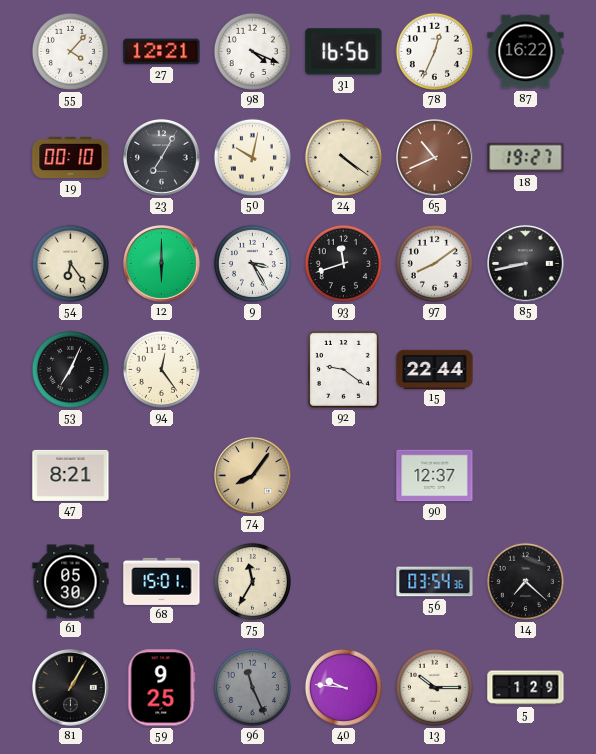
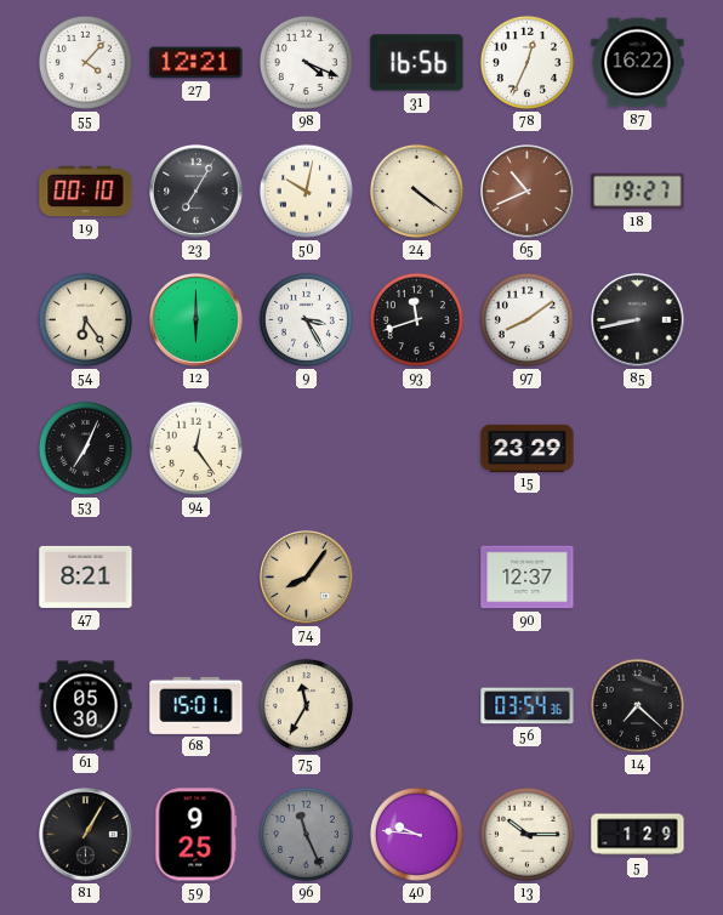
92: 9:21 -> none
15: 22:44 -> 23:29
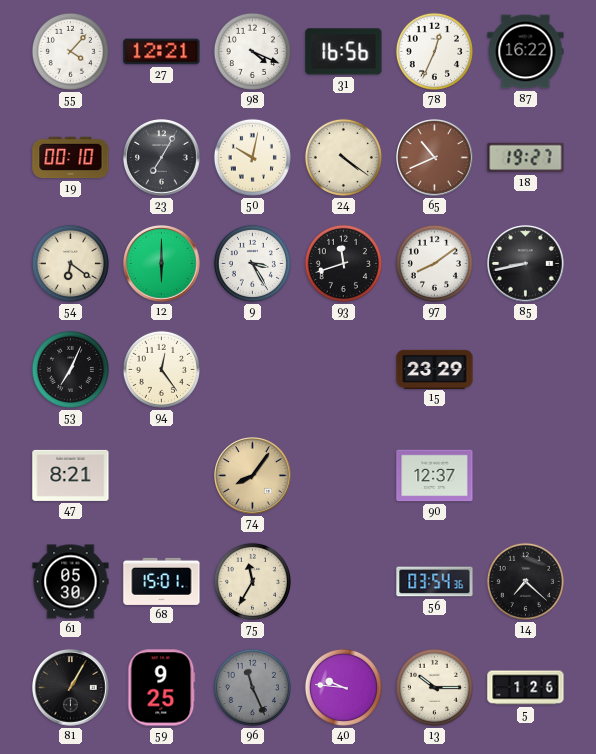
54: 6:24 -> 6:21
5: 1:29 -> 1:26
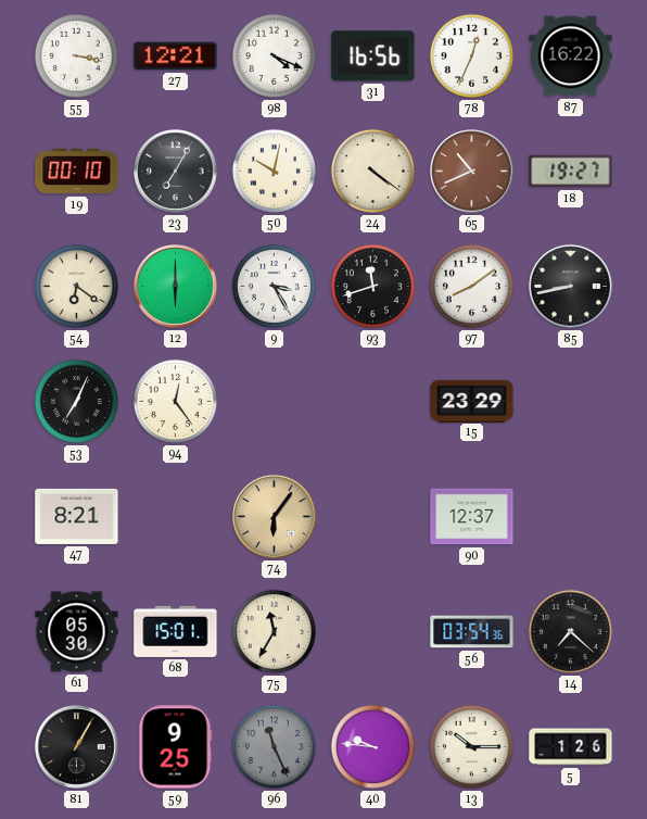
55: 4:07 -> 3:17
74: 8:06 -> 6:06
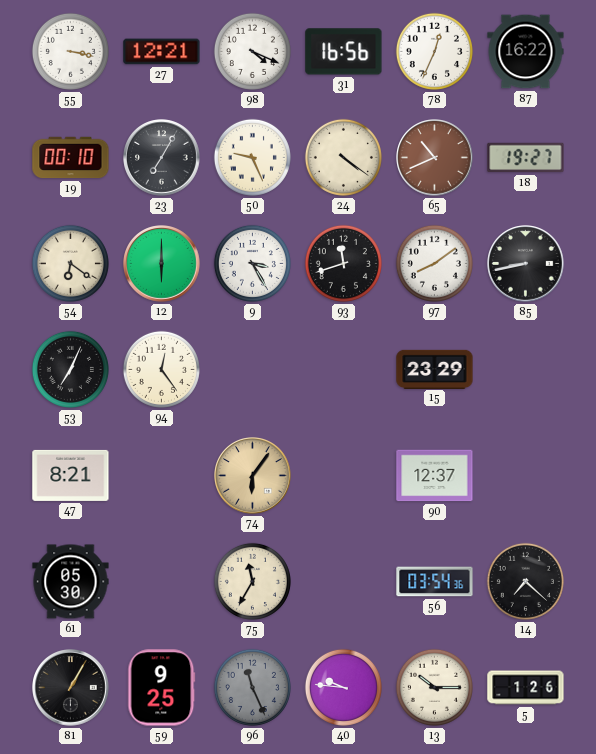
50: 10:02 -> 9:26
68: 15:01 -> none
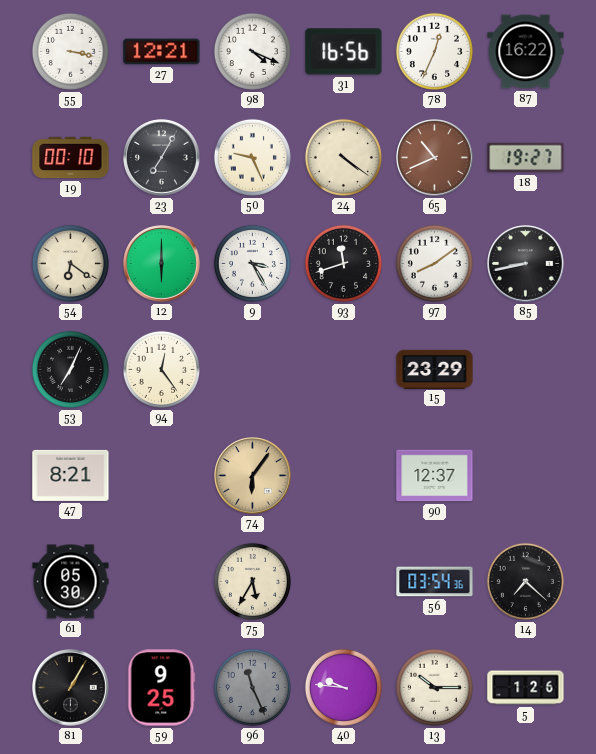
75: 11:35 -> 5:35
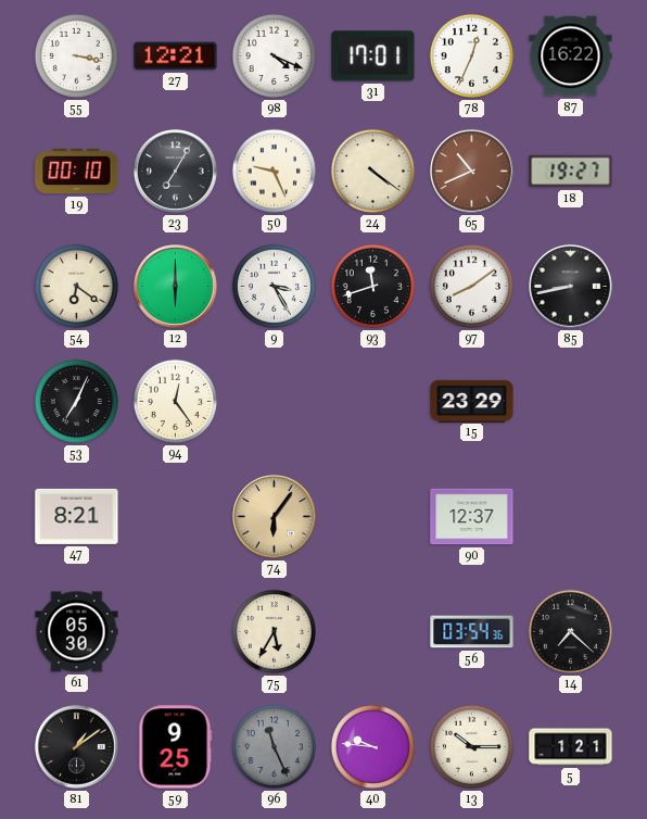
31: 16:56 -> 17:01
81: 1:05 -> 1:09
5: 1:26 -> 1:21
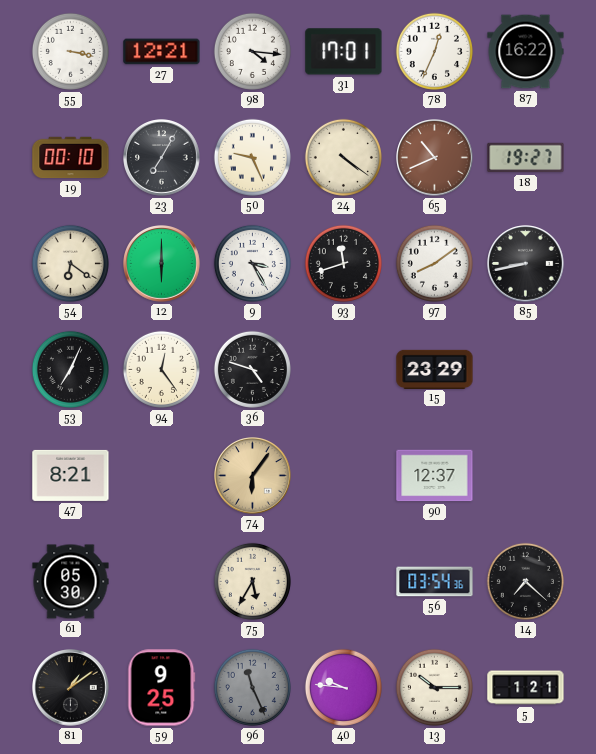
98: 4:19 -> 4:16
36: none -> 4:48
